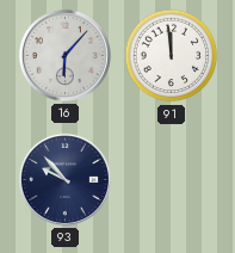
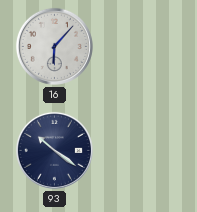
91: 11:59 -> none
93: 9:53 -> 10:21
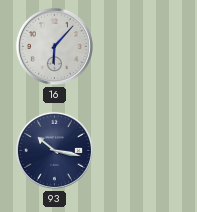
93: 10:21 -> 10:17
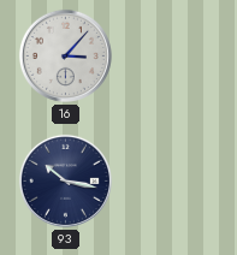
16: 6:07 -> 3:07
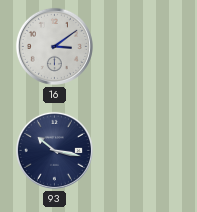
16: 3:07 -> 3:09
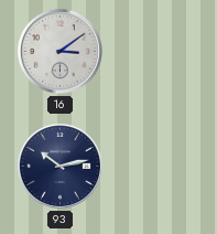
93: 10:17 -> 10:13
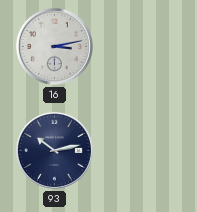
16: 3:09 -> 3:13
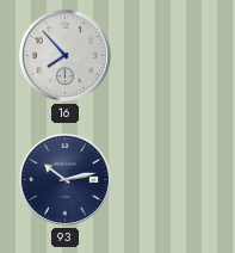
16: 3:13 -> 7:53
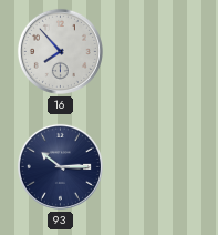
93: 10:13 -> 10:15
